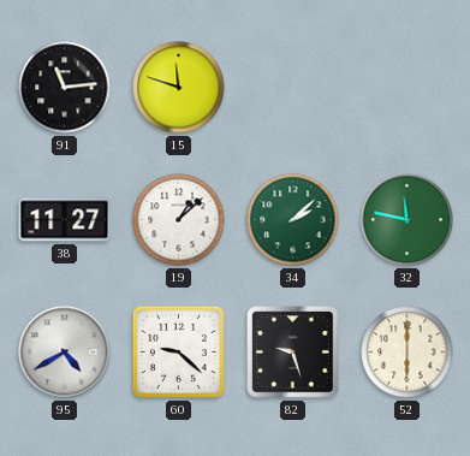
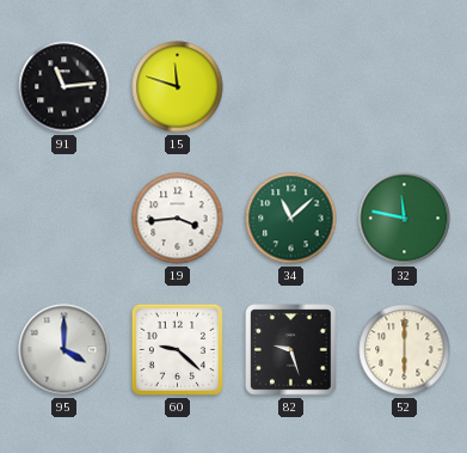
38: 11:27 -> none
19: 1:08 -> 3:44
34: 2:08 -> 11:08
95: 4:40 -> 4:00
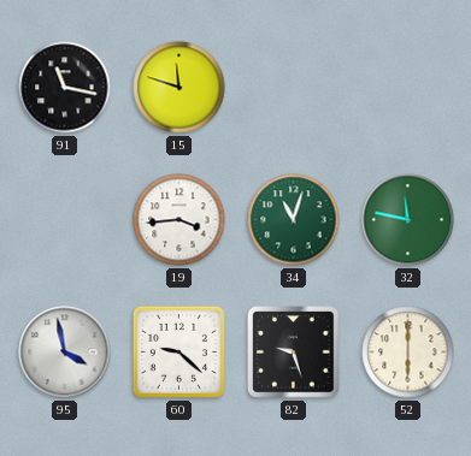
91: 11:14 -> 11:17
34: 11:08 -> 11:03
95: 4:00 -> 3:58
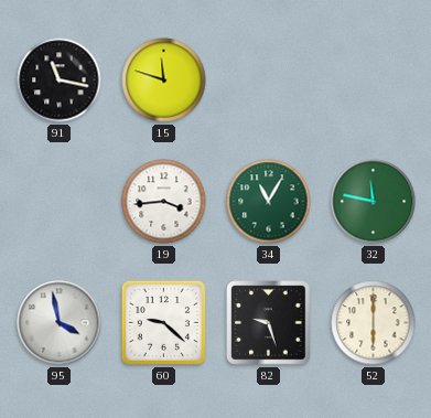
34: 11:03 -> 11:05
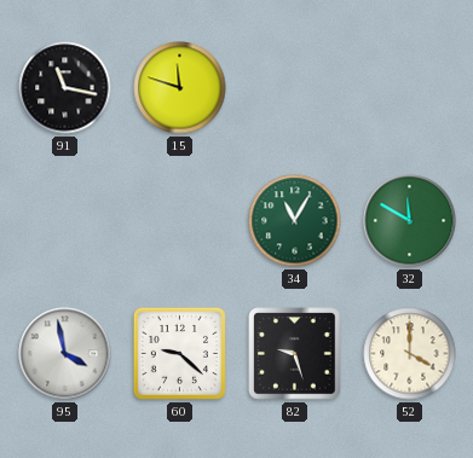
19: 3:44 -> none
32: 11:47 -> 11:50
52: 6:00 -> 4:00
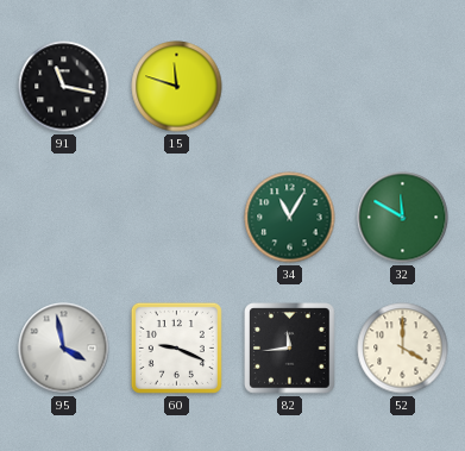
60: 9:22 -> 9:19
82: 9:27 -> 11:44
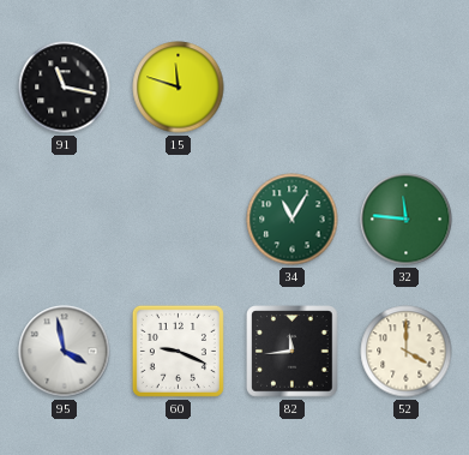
32: 11:50 -> 11:46
